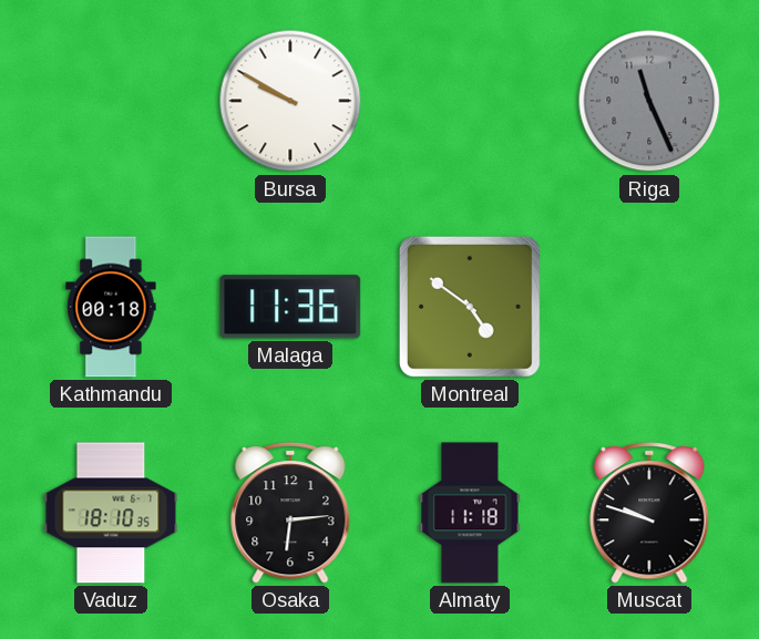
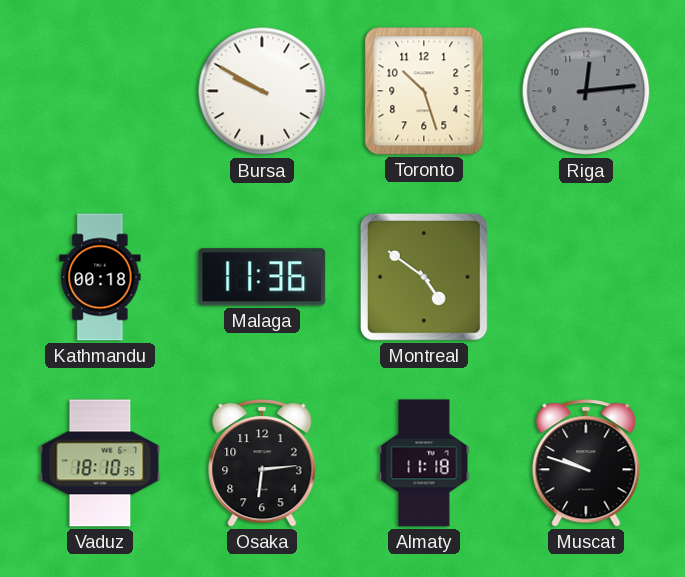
Toronto: none -> 10:27
Riga: 11:26 -> 12:14
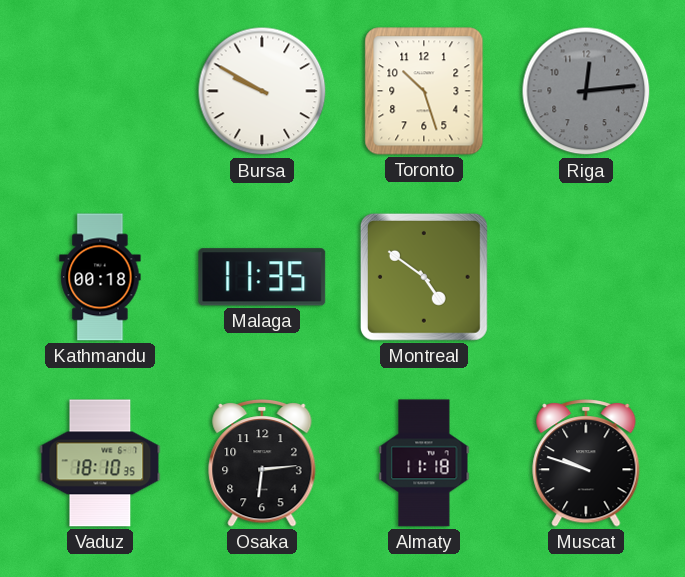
Malaga: 11:36 -> 11:35
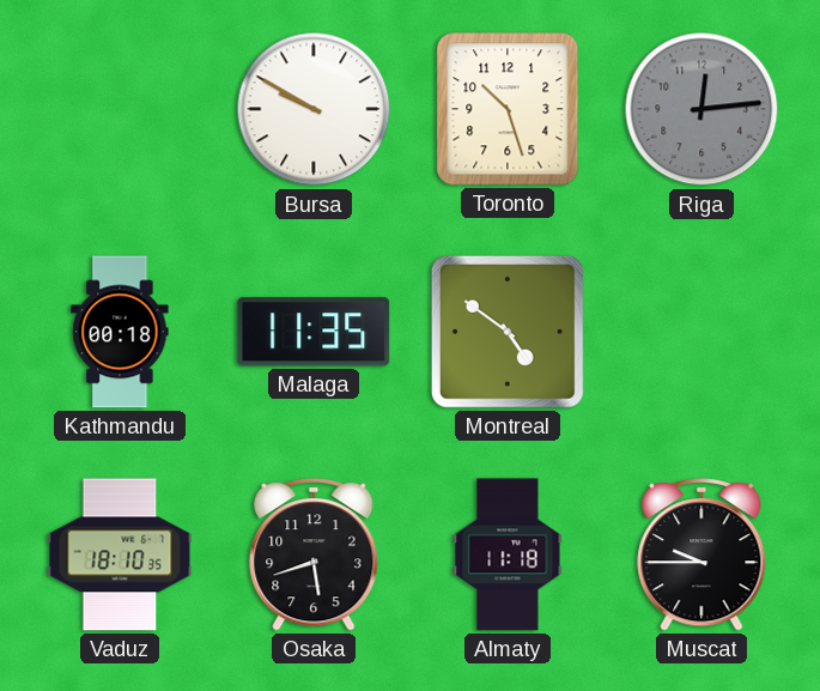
Osaka: 6:14 -> 5:42
Muscat: 9:48 -> 9:45
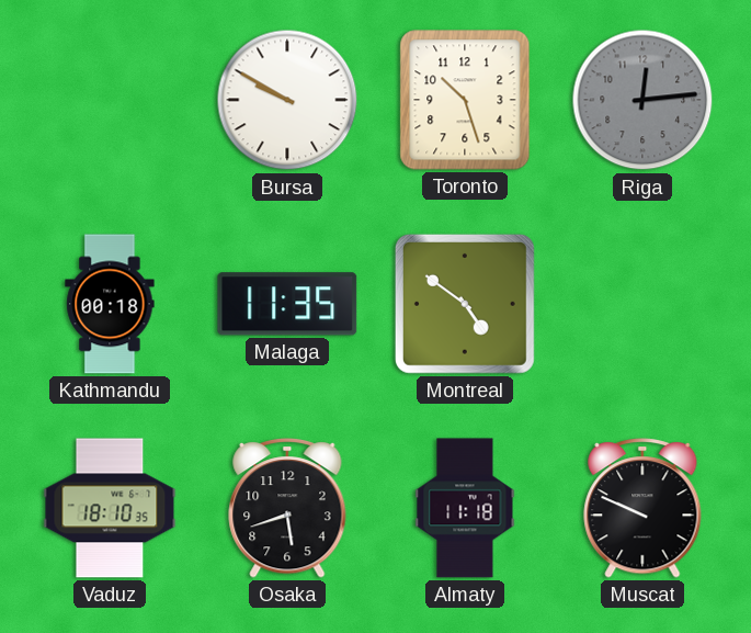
Muscat: 9:45 -> 9:49
